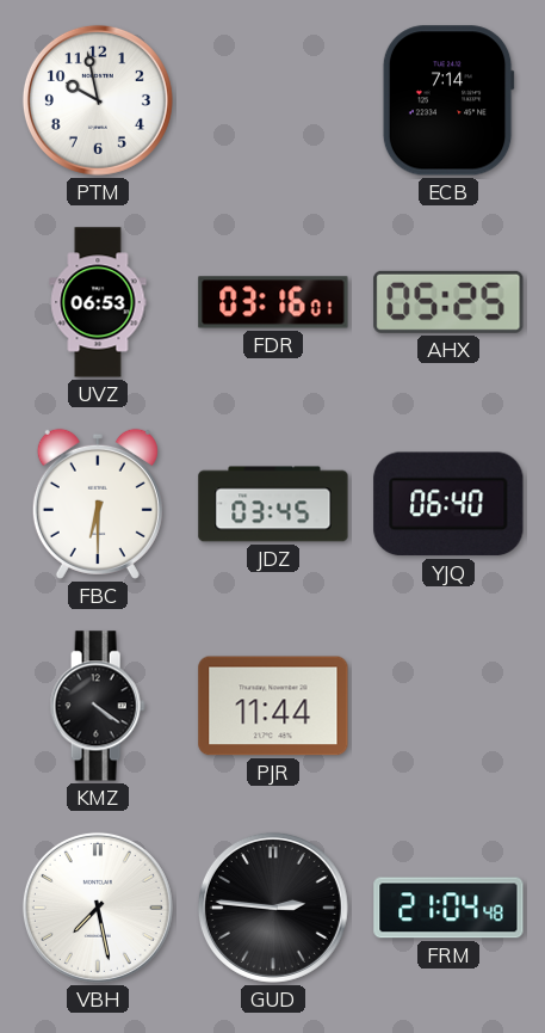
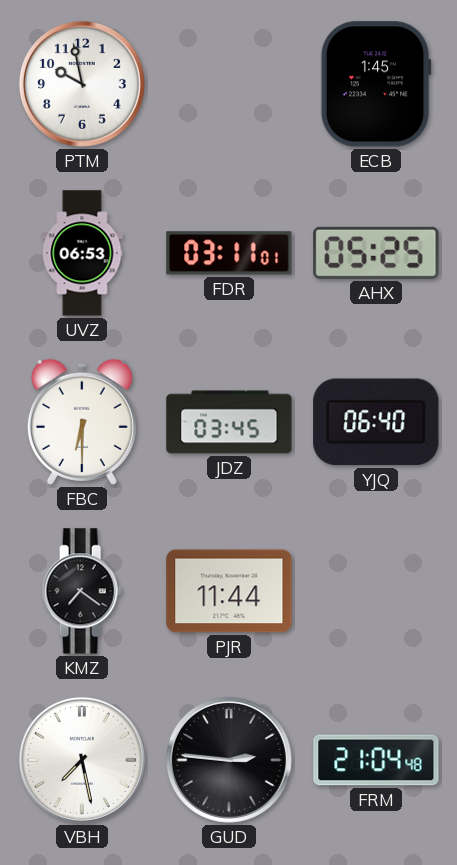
ECB: 7:14 -> 1:45
FDR: 03:16 -> 03:11
KMZ: 4:21 -> 7:21
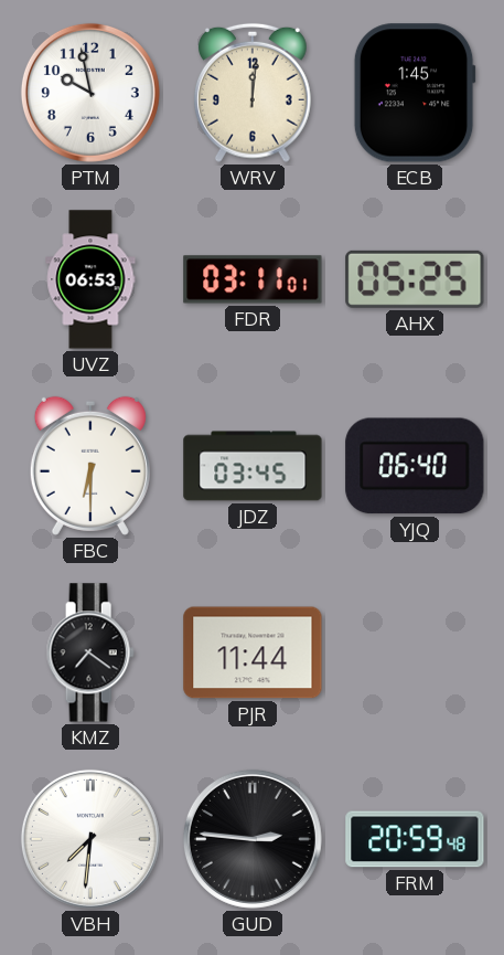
WRV: none -> 12:01
VBH: 7:28 -> 7:31
FRM: 21:04 -> 20:59
